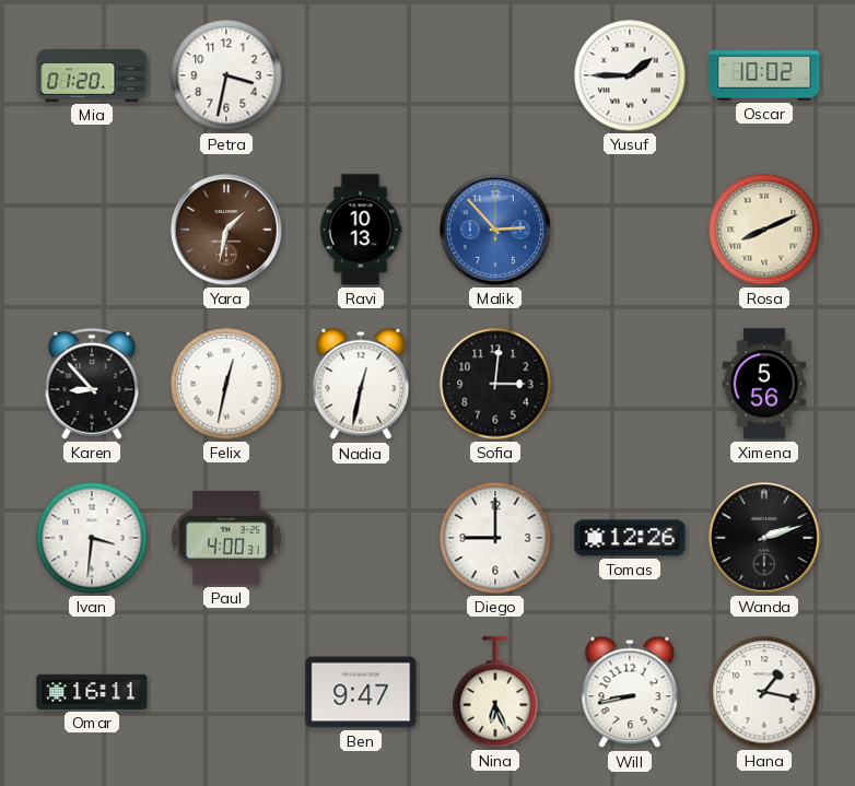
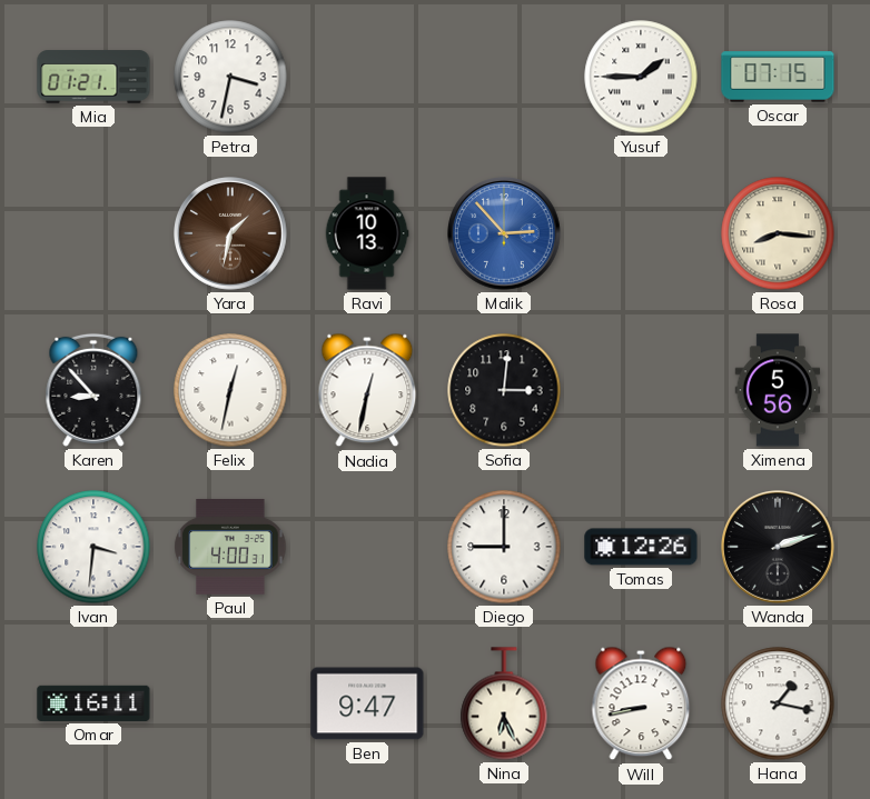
Mia: 01:20 -> 01:21
Oscar: 10:02 -> 07:15
Rosa: 8:11 -> 8:16
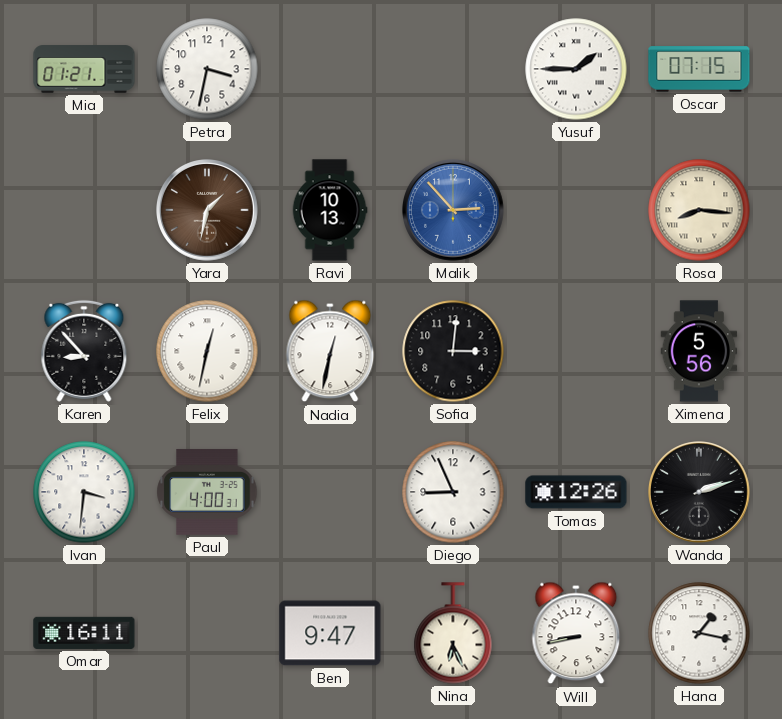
Diego: 9:00 -> 8:56
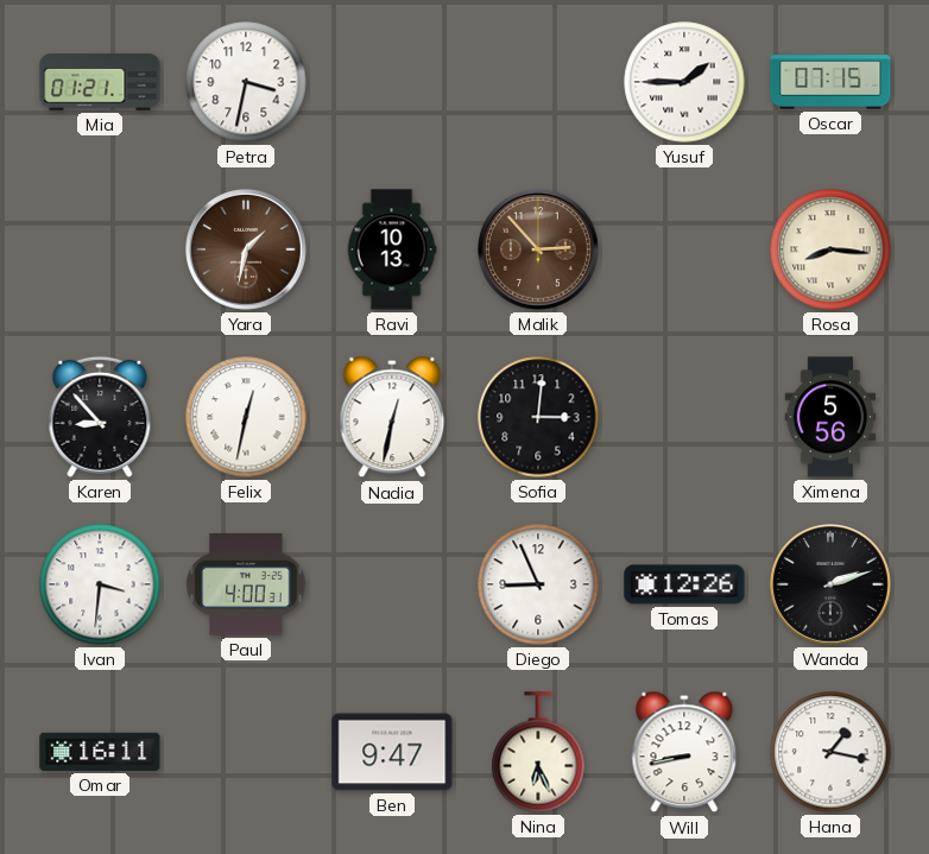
Malik dial: blue -> brown
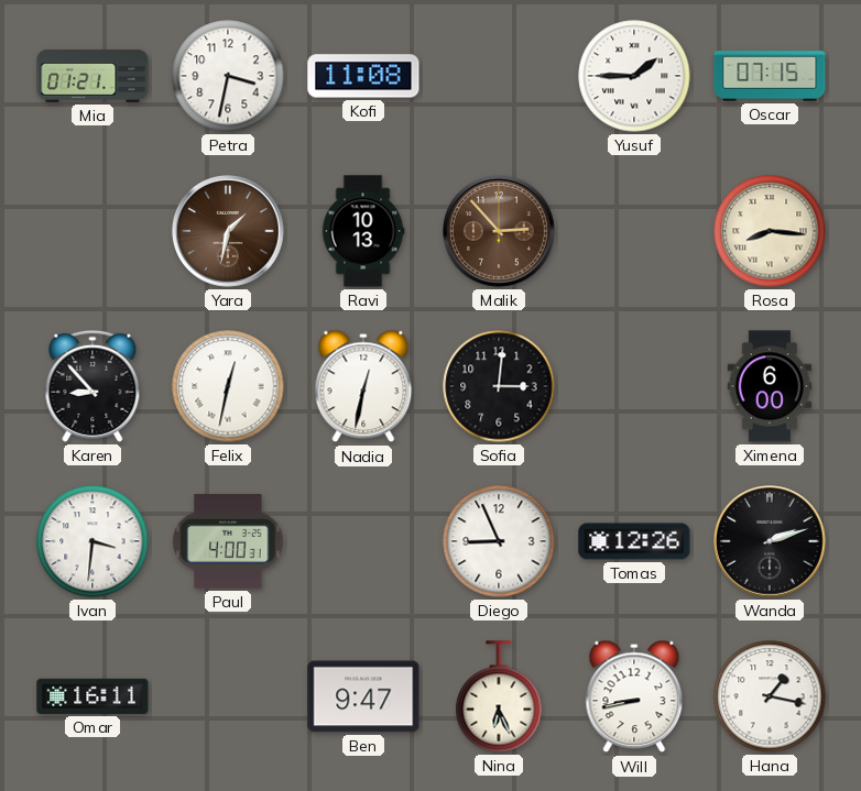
Kofi: none -> 11:08
Ximena: 5:56 -> 6:00
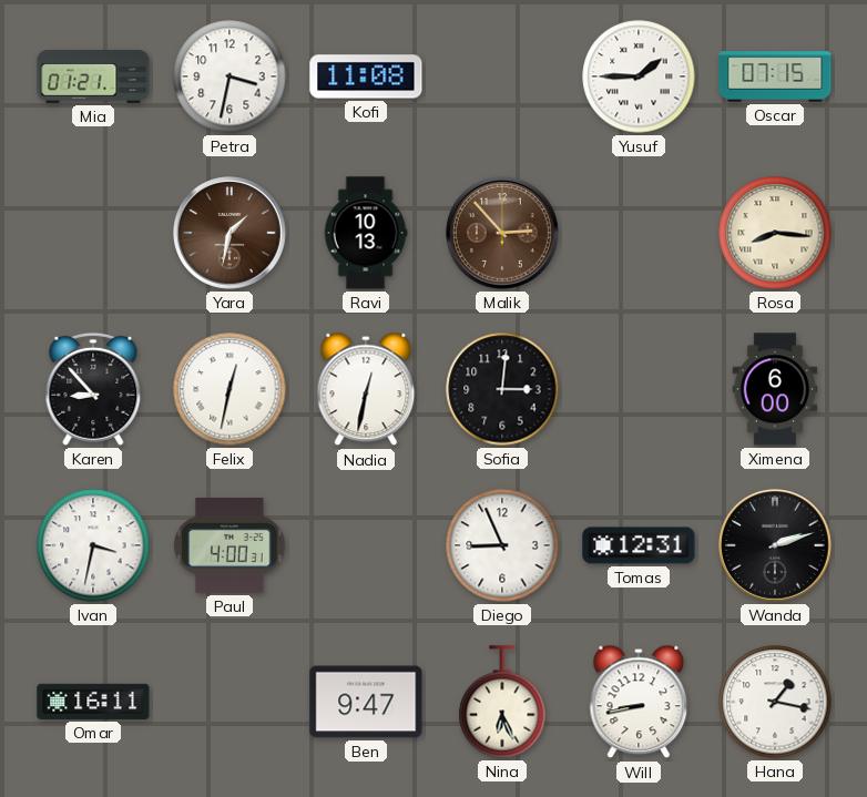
Ivan: 3:31 -> 3:32
Tomas: 12:26 -> 12:31
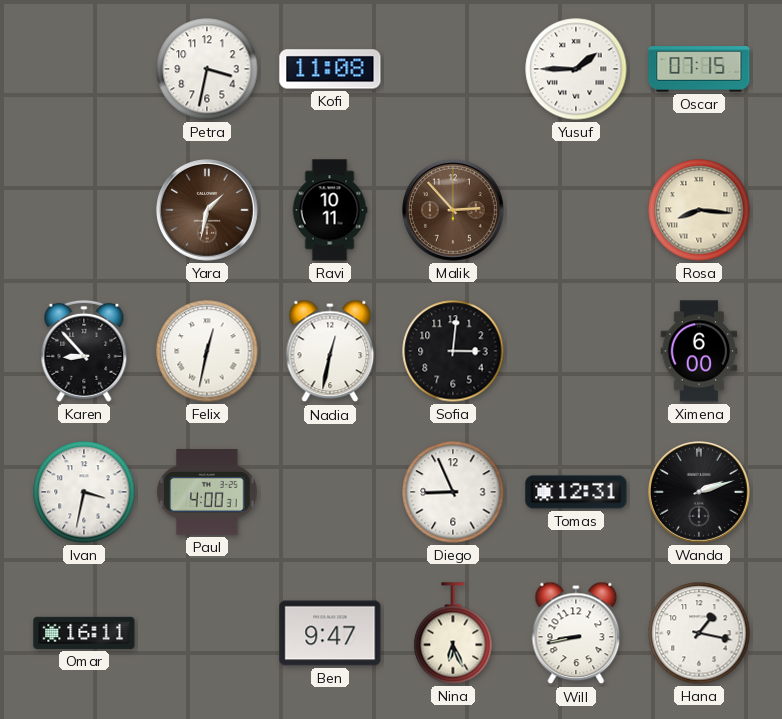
Mia: 01:21 -> none
Ravi: 10:13 -> 10:11
